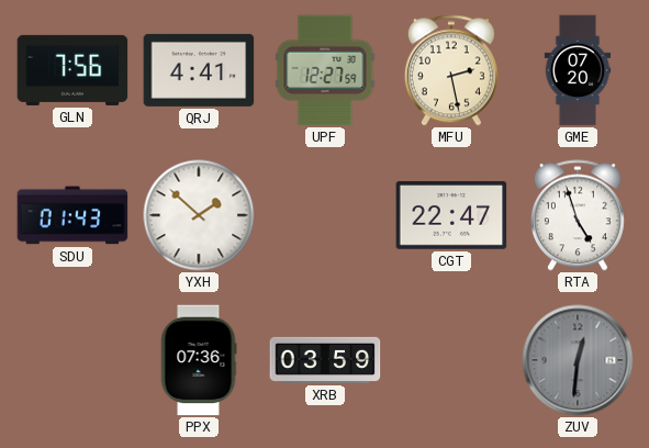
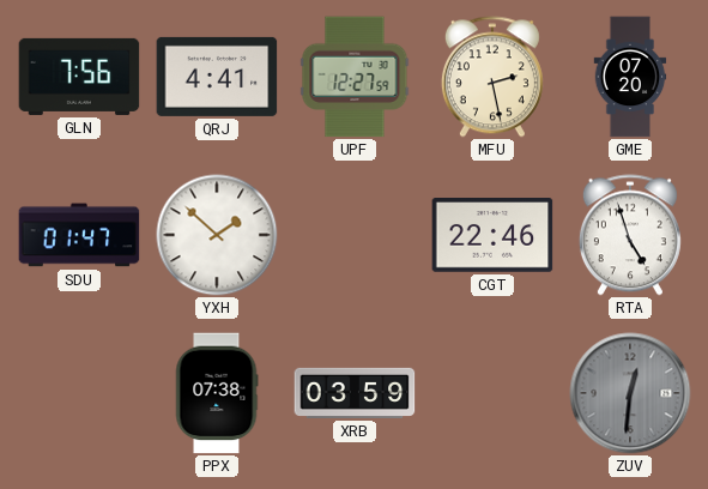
SDU: 01:43 -> 01:47
CGT: 22:47 -> 22:46
PPX: 07:36 -> 07:38
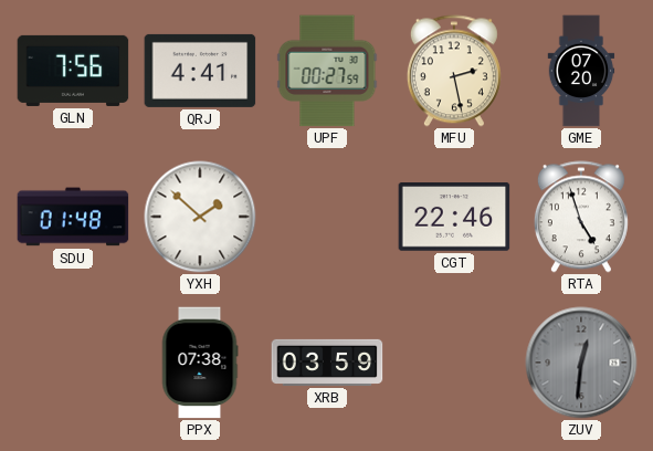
UPF: 12:27 -> 00:27
SDU: 01:47 -> 01:48
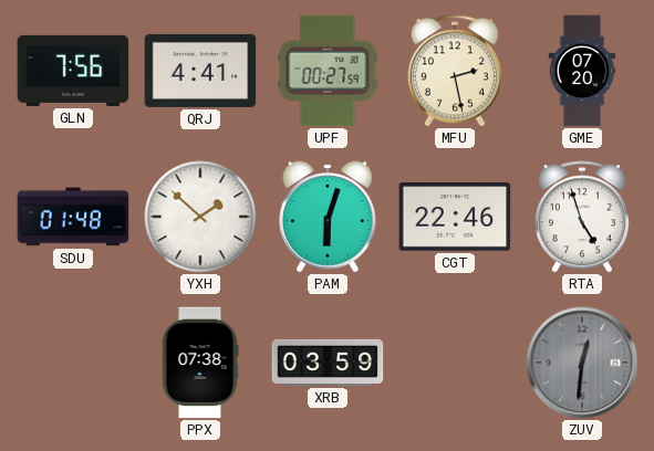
PAM: none -> 6:03
